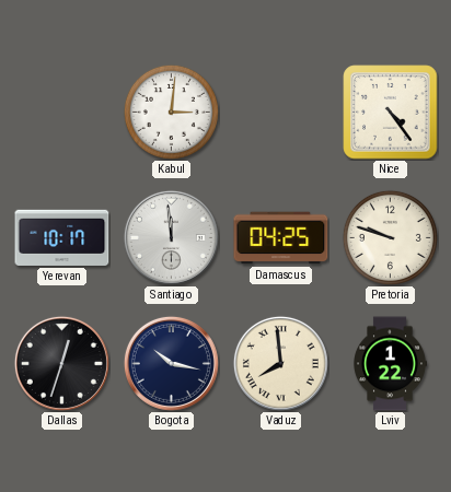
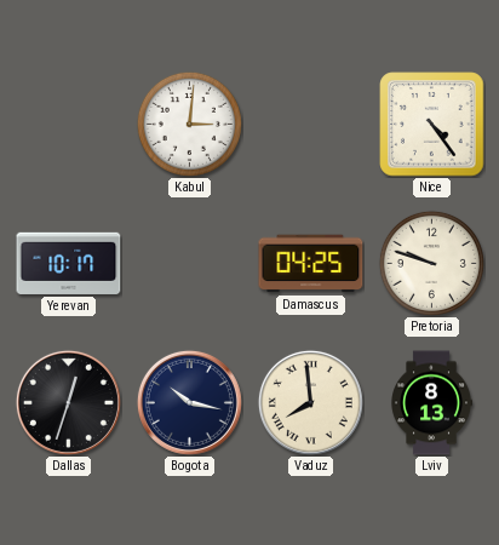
Santiago: 11:59 -> none
Lviv: 1:22 -> 8:13
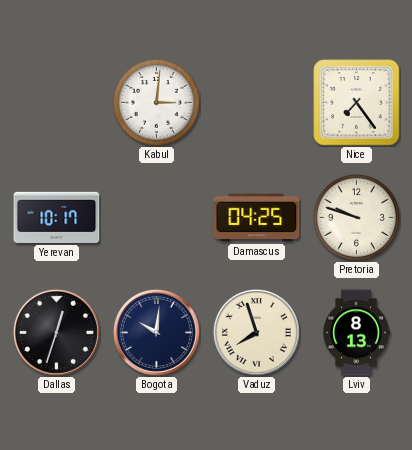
Nice: 4:24 -> 7:24
Bogota: 10:17 -> 10:01
Vaduz: 7:59 -> 7:57
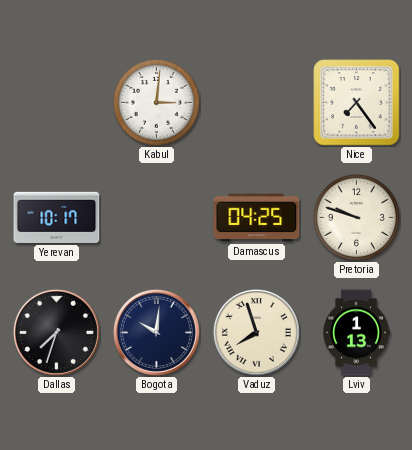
Dallas: 12:33 -> 7:33
Lviv: 8:13 -> 1:13
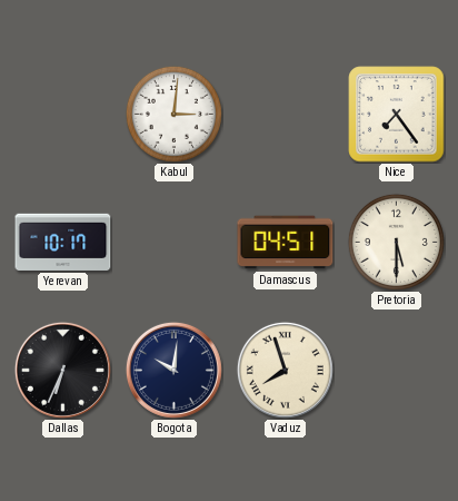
Damascus: 04:25 -> 04:51
Pretoria: 9:48 -> 5:30
Dallas: 7:33 -> 6:34
Lviv: 1:13 -> none
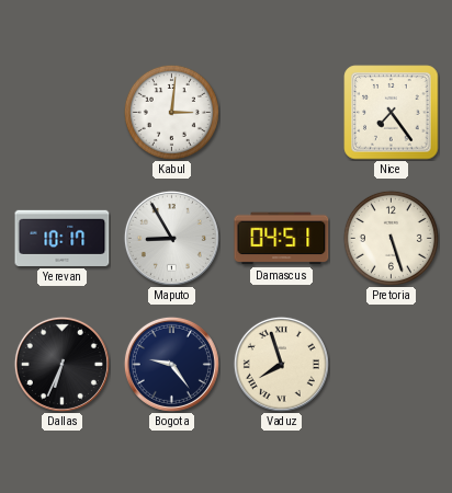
Maputo: none -> 8:55
Pretoria: 5:30 -> 5:27
Bogota: 10:01 -> 9:24
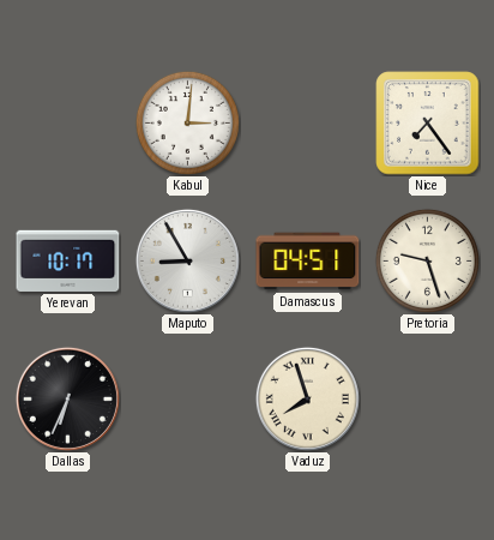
Pretoria: 5:27 -> 9:27
Bogota: 9:24 -> none
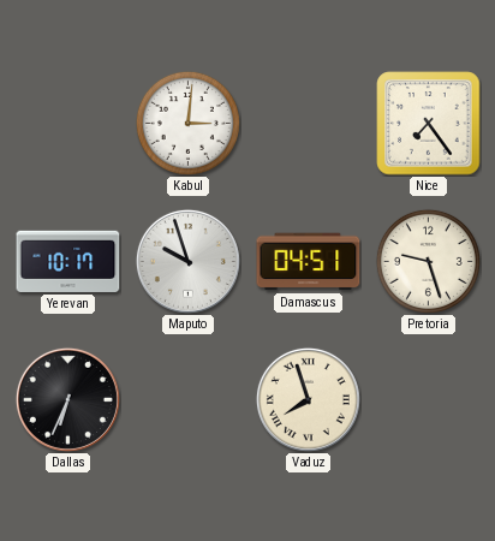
Maputo: 8:55 -> 9:57
